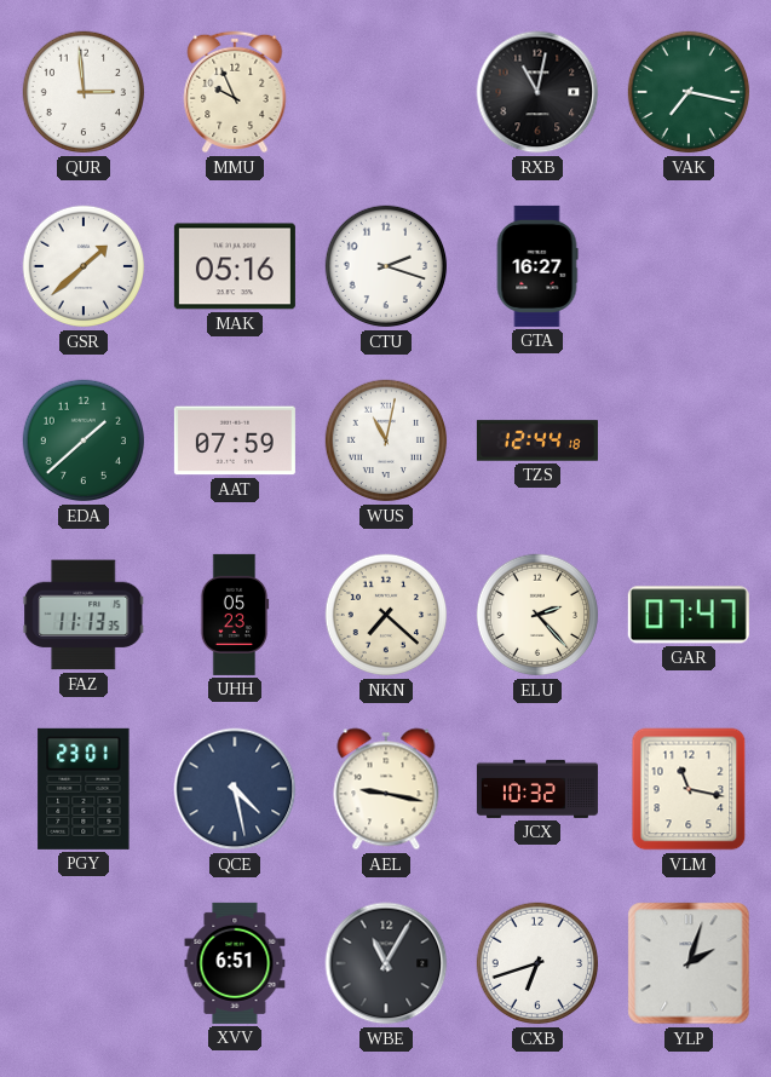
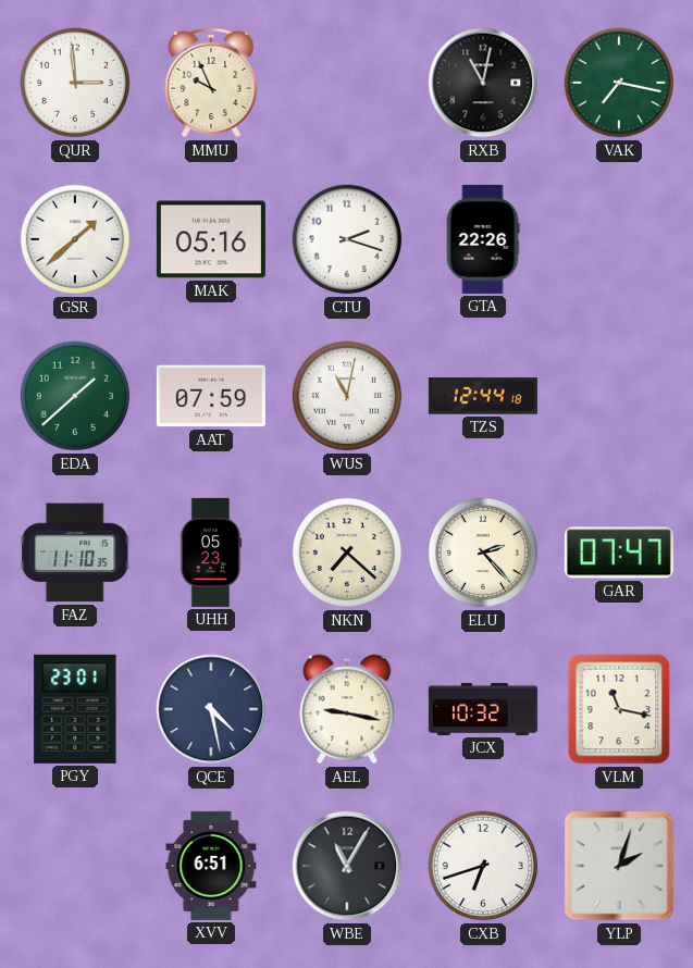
GTA: 16:27 -> 22:26
FAZ: 11:13 -> 11:10
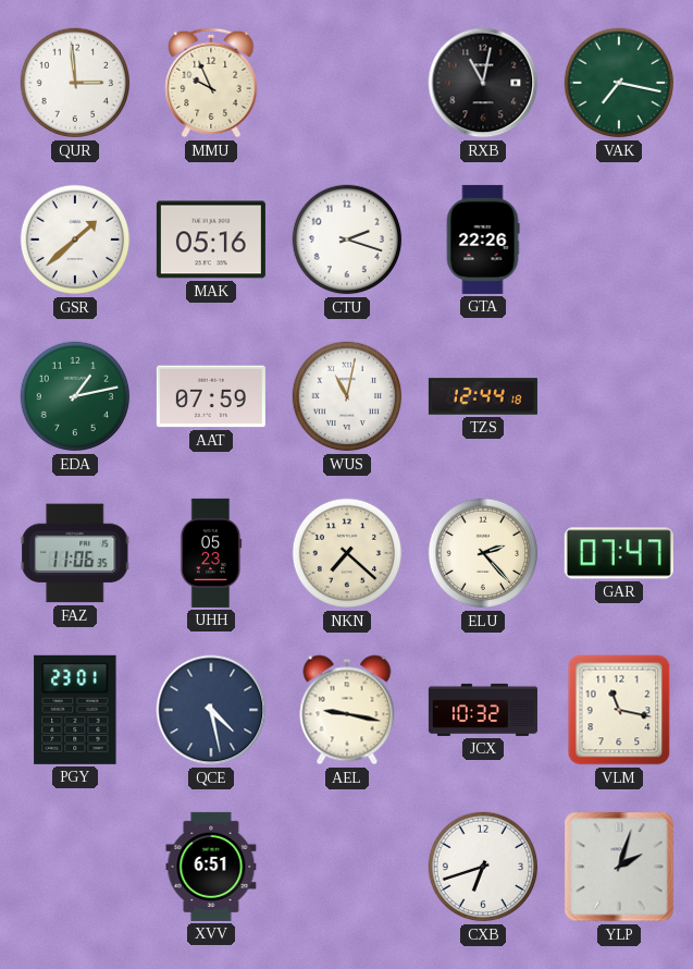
EDA: 1:38 -> 1:13
FAZ: 11:10 -> 11:06
WBE: 11:05 -> none
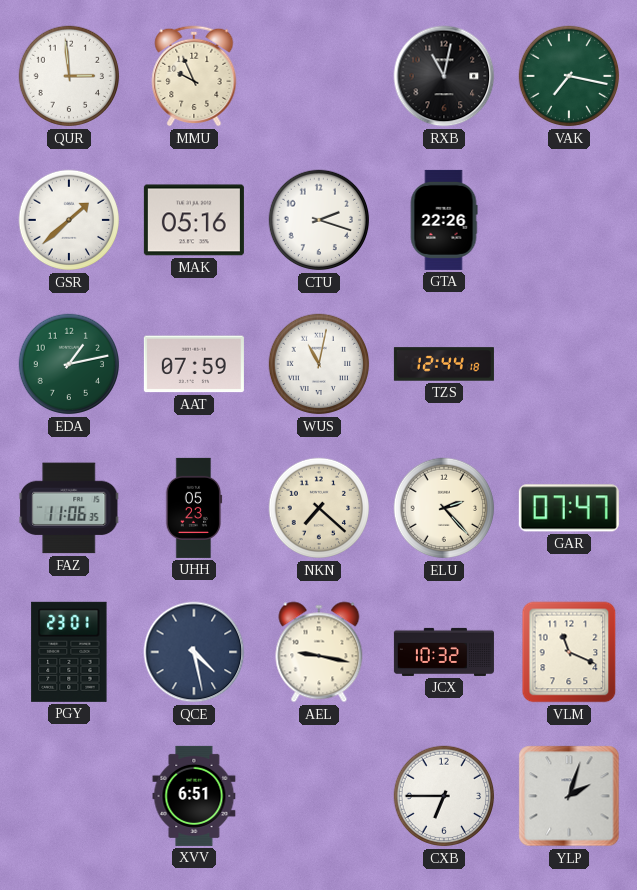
VLM: 11:17 -> 11:19
CXB: 6:42 -> 6:45
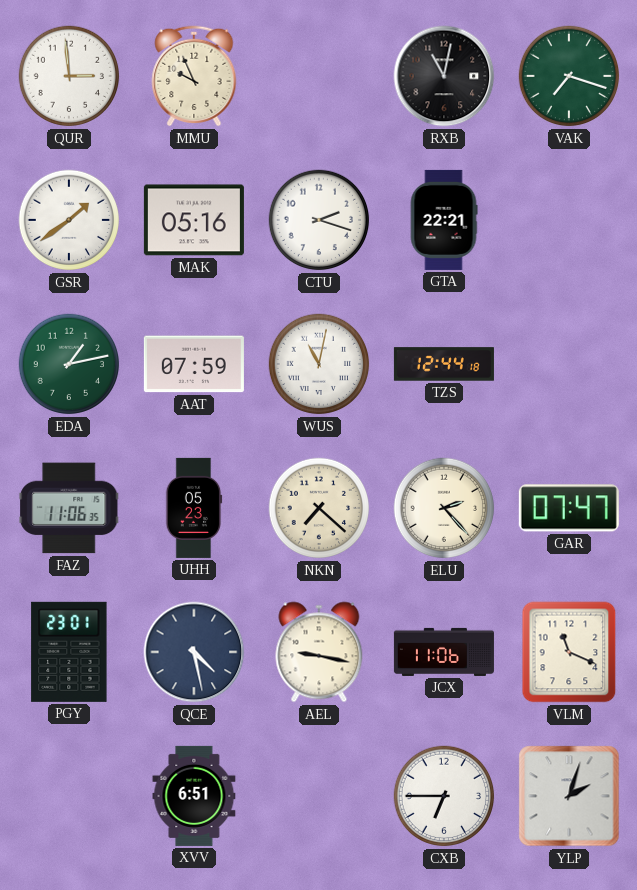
VAK: 7:17 -> 7:18
GSR: 1:38 -> 1:39
GTA: 22:26 -> 22:21
JCX: 10:32 -> 11:06
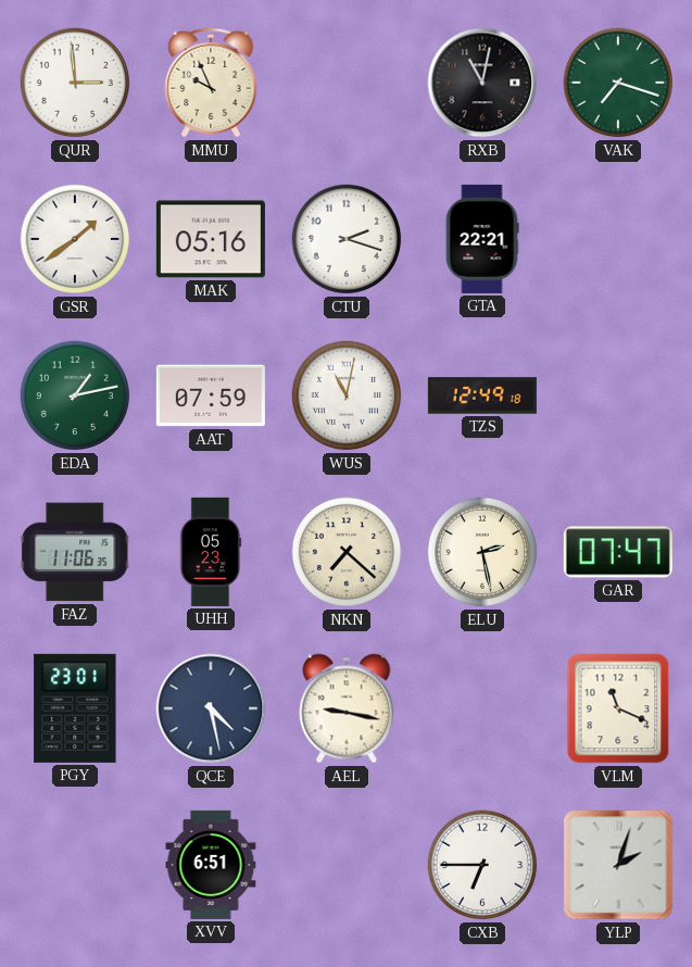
TZS: 12:44 -> 12:49
ELU: 2:23 -> 2:28
JCX: 11:06 -> none
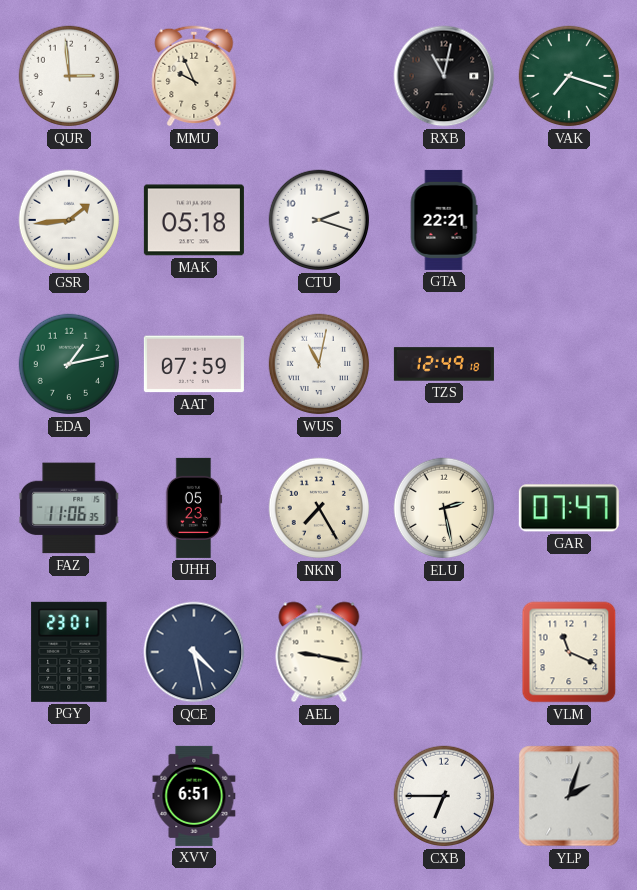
GSR: 1:39 -> 1:44
MAK: 05:16 -> 05:18
NKN: 7:22 -> 7:25
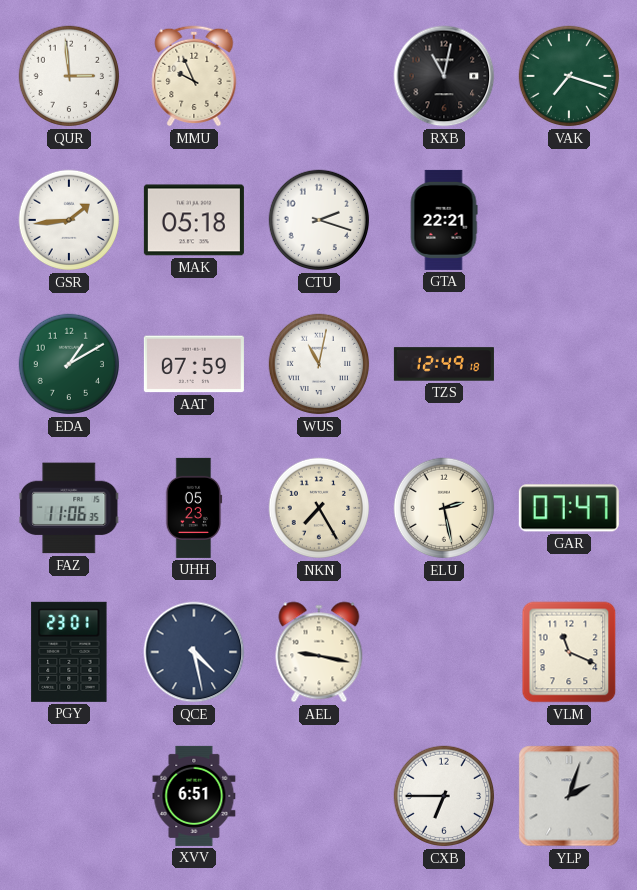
EDA: 1:13 -> 1:10
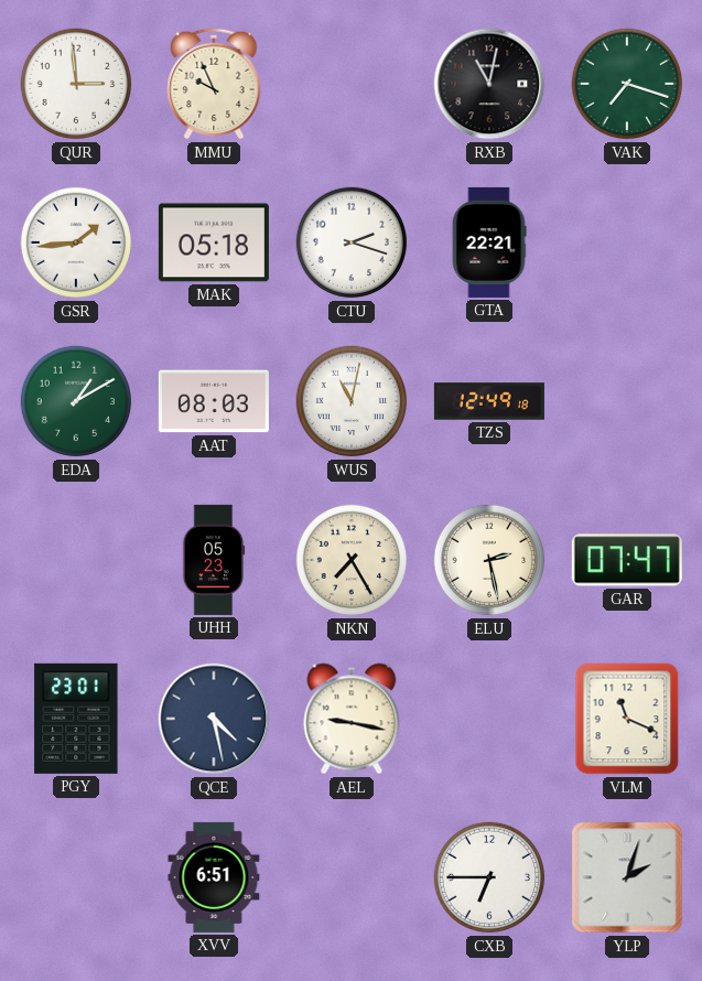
AAT: 07:59 -> 08:03
FAZ: 11:06 -> none
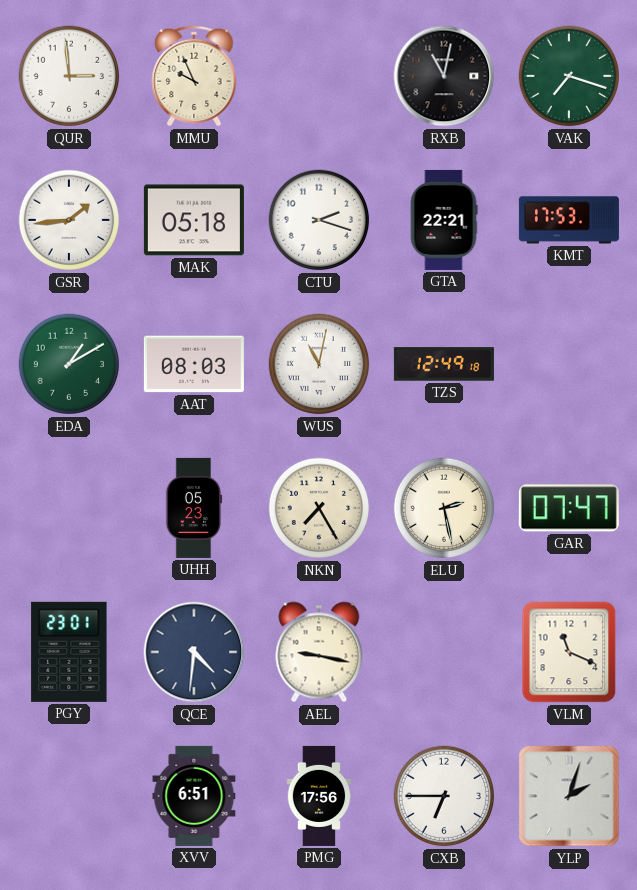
KMT: none -> 17:53
QCE: 4:28 -> 4:31
PMG: none -> 17:56
